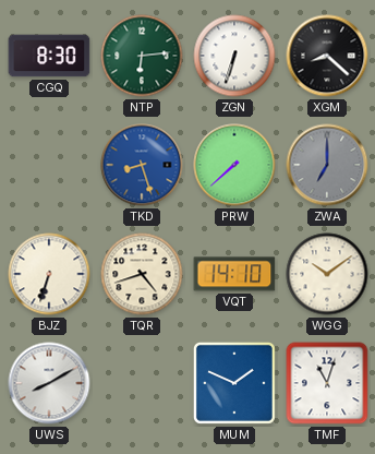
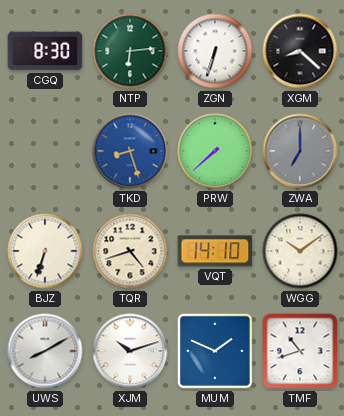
XJM: none -> 10:12
TMF: 11:03 -> 10:42
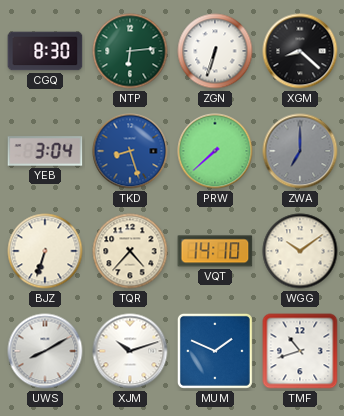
YEB: none -> 3:04
TQR: 4:42 -> 4:37
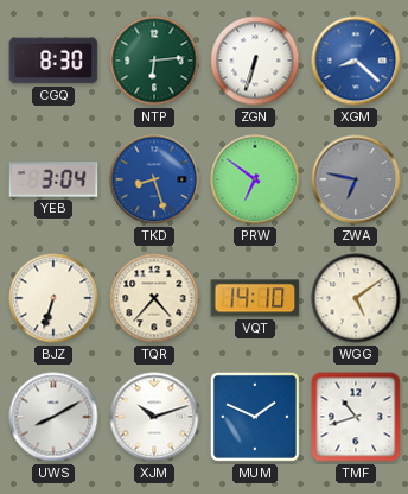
XGM dial: black -> blue
PRW: 7:38 -> 6:51
ZWA: 7:00 -> 6:47
WGG: 10:09 -> 5:09
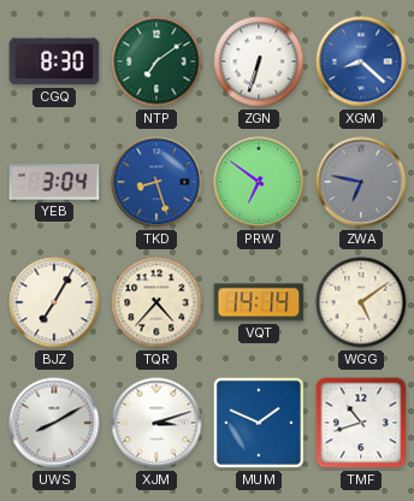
NTP: 6:14 -> 7:09
BJZ: 6:33 -> 7:05
VQT: 14:10 -> 14:14
XJM: 10:12 -> 3:12
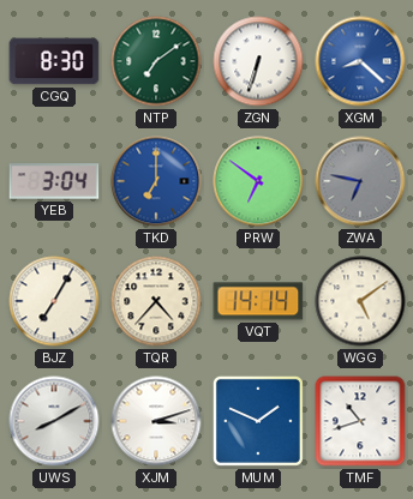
TKD: 8:27 -> 7:00
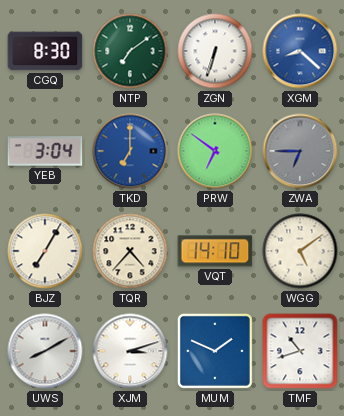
ZWA: 6:47 -> 6:45
VQT: 14:14 -> 14:10
